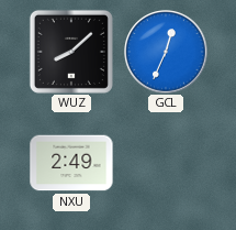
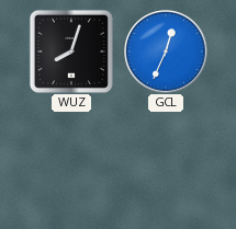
WUZ: 8:08 -> 8:03
NXU: 2:49 -> none
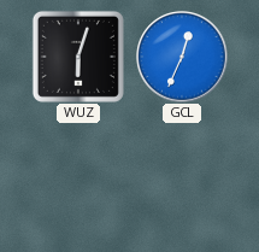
WUZ: 8:03 -> 6:03
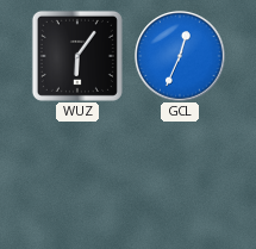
WUZ: 6:03 -> 6:06
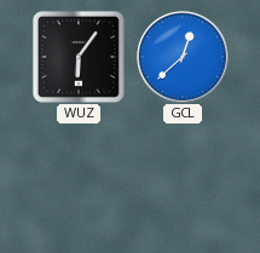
GCL: 12:34 -> 12:38
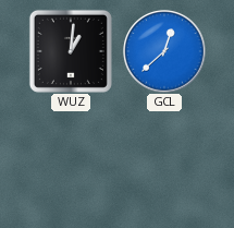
WUZ: 6:06 -> 1:01
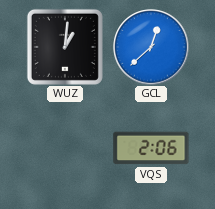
VQS: none -> 2:06
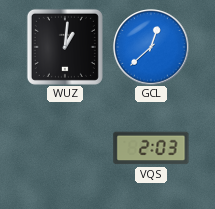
VQS: 2:06 -> 2:03
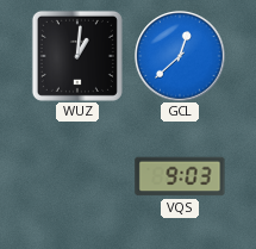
VQS: 2:03 -> 9:03
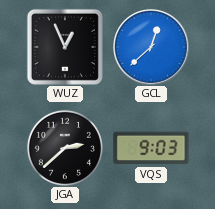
WUZ: 1:01 -> 12:56
JGA: none -> 2:38
